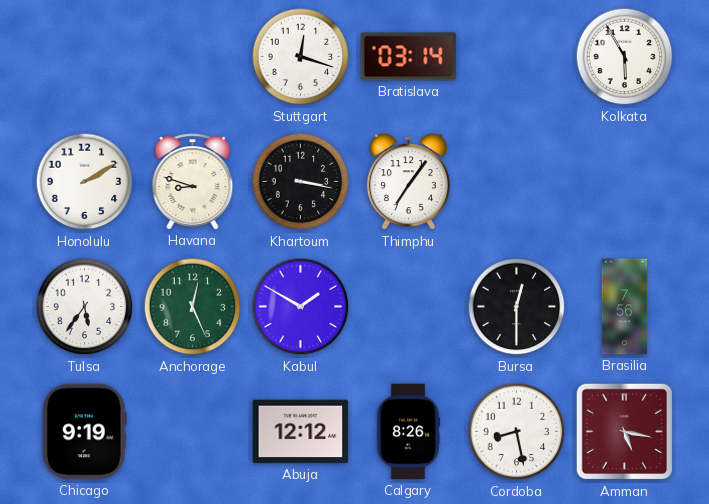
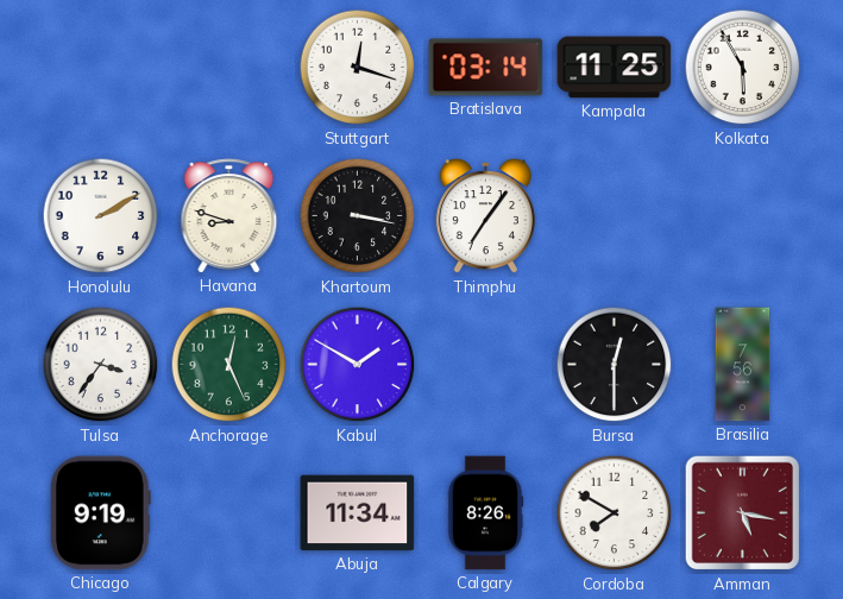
Kampala: none -> 11:25
Tulsa: 5:36 -> 3:36
Abuja: 12:12 -> 11:34
Cordoba: 8:28 -> 7:50
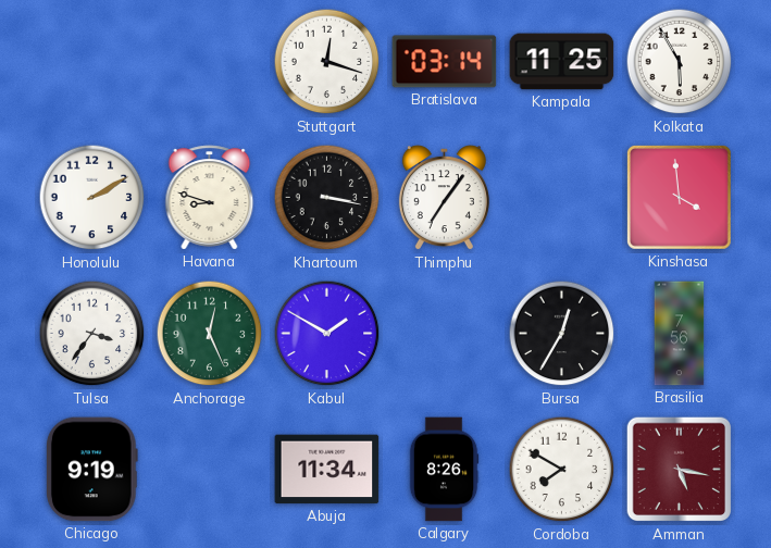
Kinshasa: none -> 3:59
Bursa: 12:30 -> 12:35
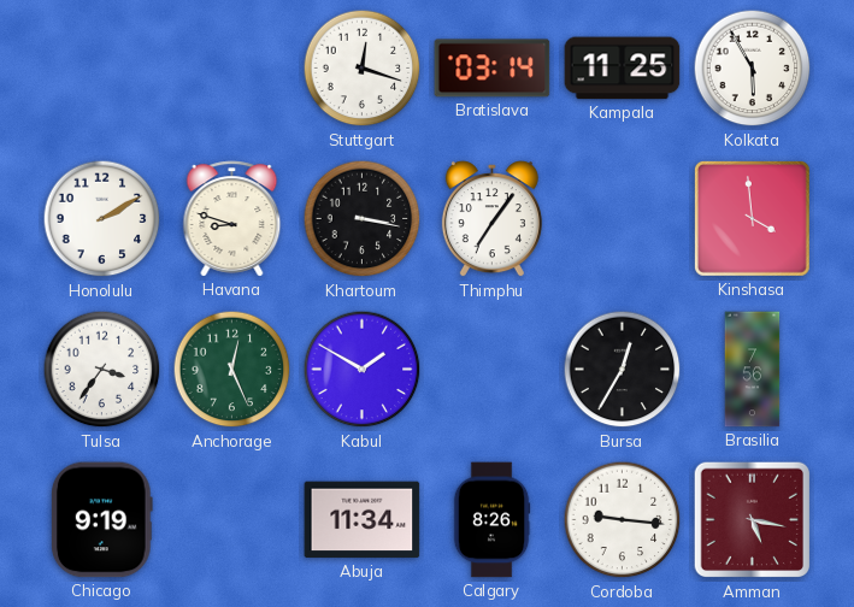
Cordoba: 7:50 -> 9:16
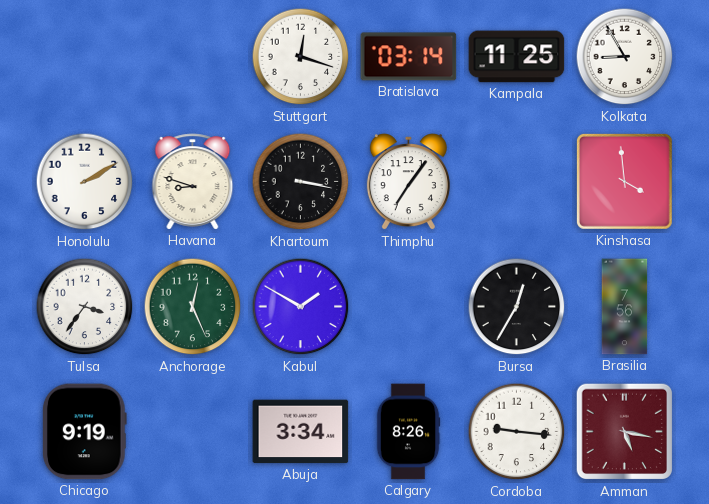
Kolkata: 5:55 -> 8:55
Abuja: 11:34 -> 3:34
